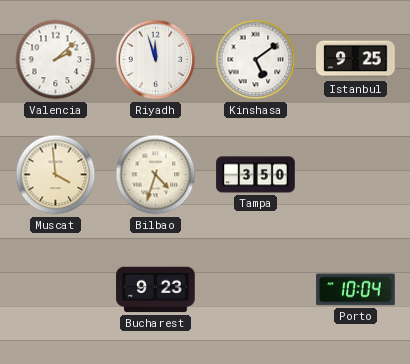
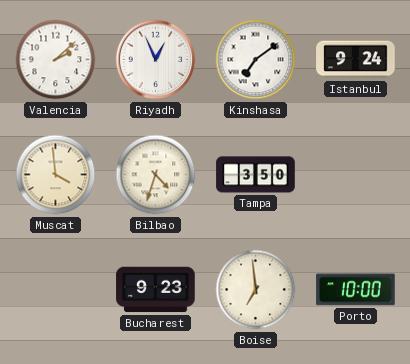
Riyadh: 11:57 -> 12:56
Kinshasa: 5:09 -> 7:09
Istanbul: 9:25 -> 9:24
Boise: none -> 6:59
Porto: 10:04 -> 10:00
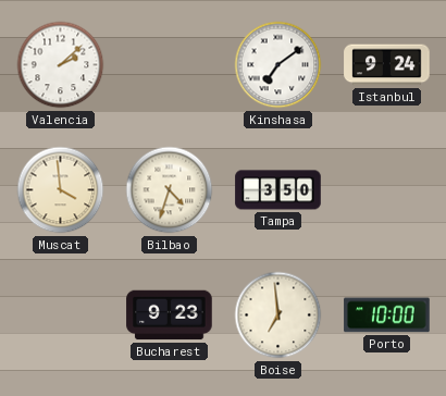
Riyadh: 12:56 -> none
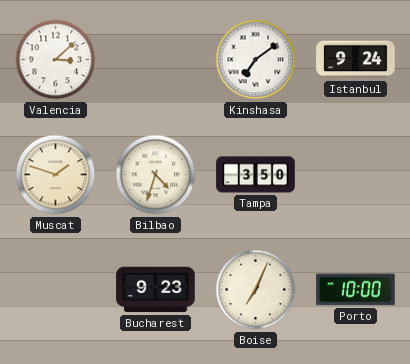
Valencia: 2:08 -> 3:08
Muscat: 3:59 -> 1:48
Boise: 6:59 -> 7:04
